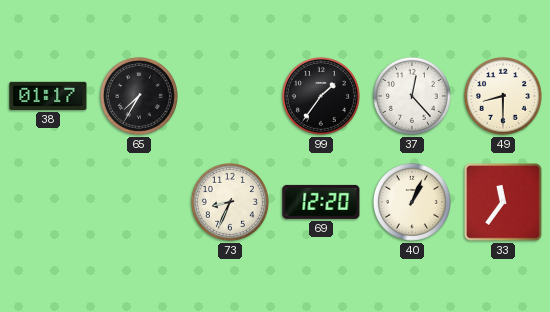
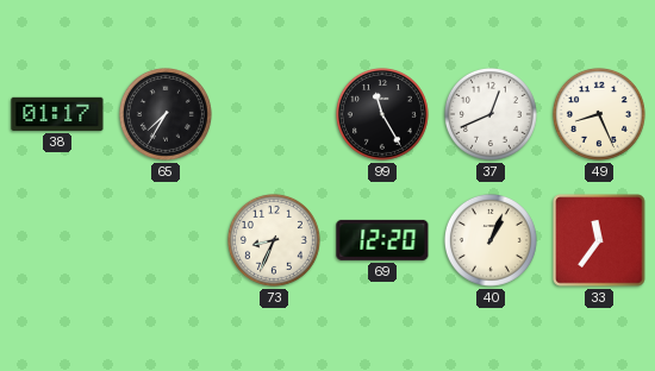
99: 1:36 -> 11:25
37: 12:23 -> 12:41
49: 8:30 -> 8:26
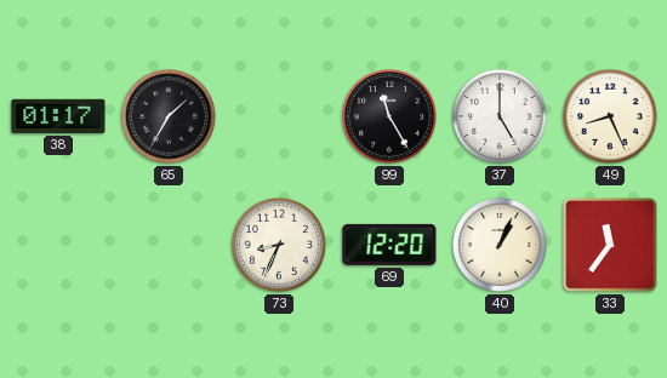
65: 7:35 -> 1:35
37: 12:41 -> 5:00
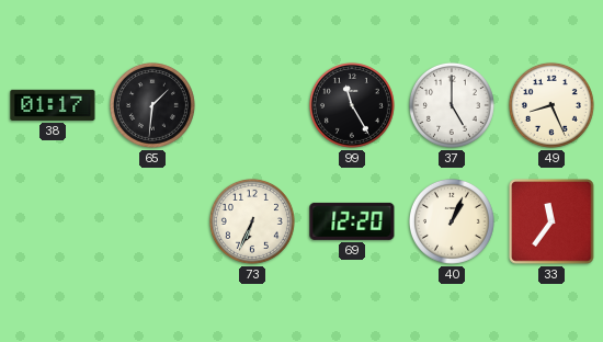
65: 1:35 -> 1:31
73: 8:34 -> 6:34
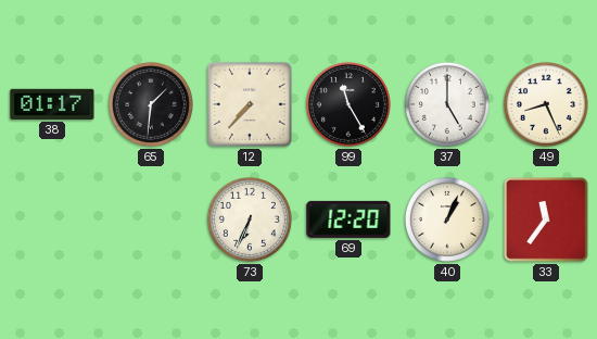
12: none -> 7:37
